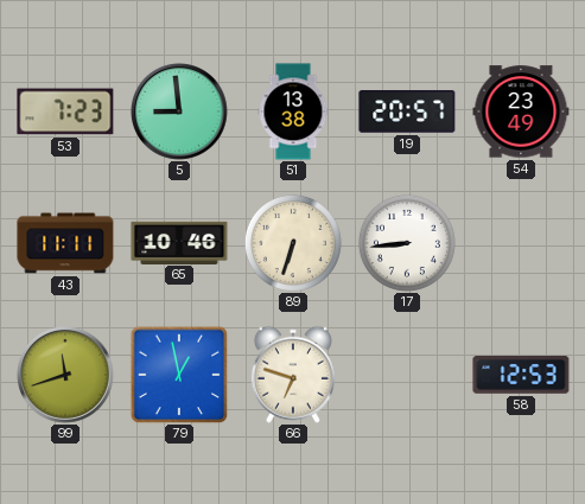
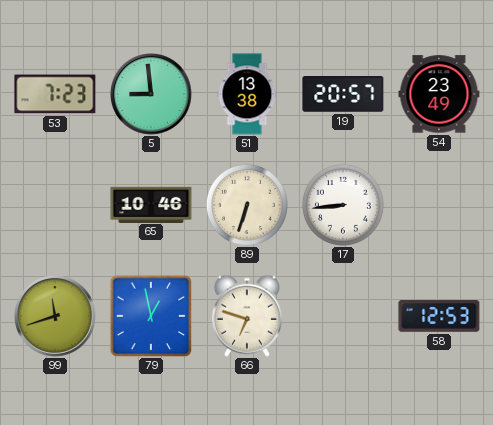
43: 11:11 -> none
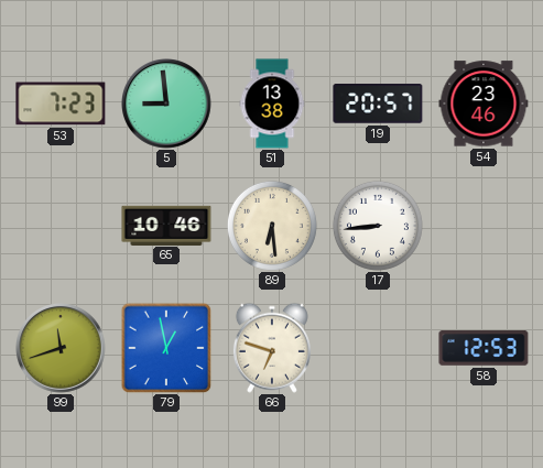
54: 23:49 -> 23:46
89: 6:33 -> 6:29
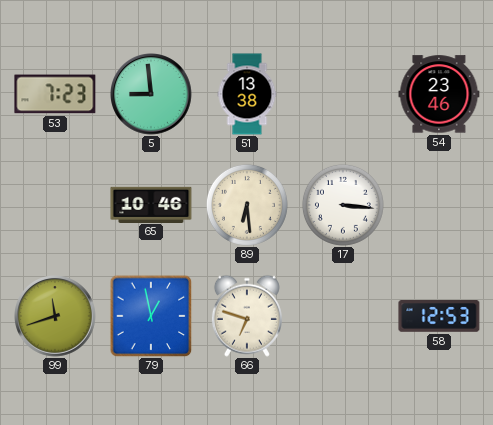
19: 20:57 -> none
17: 8:44 -> 3:16
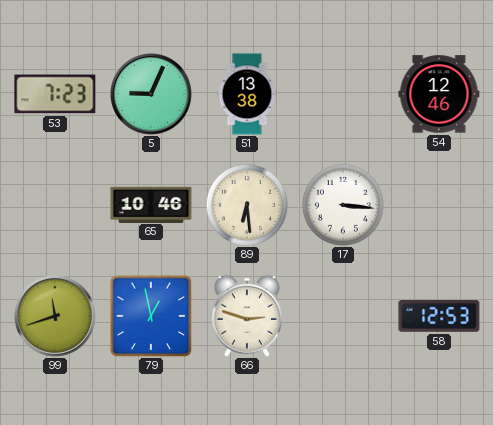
5: 8:59 -> 9:04
54: 23:46 -> 12:46
66: 6:48 -> 2:48
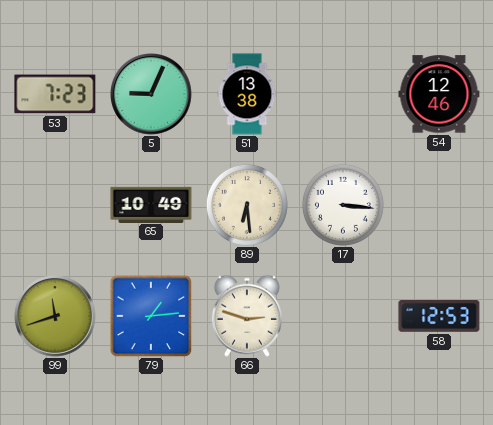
65: 10:46 -> 10:49
79: 12:58 -> 1:14
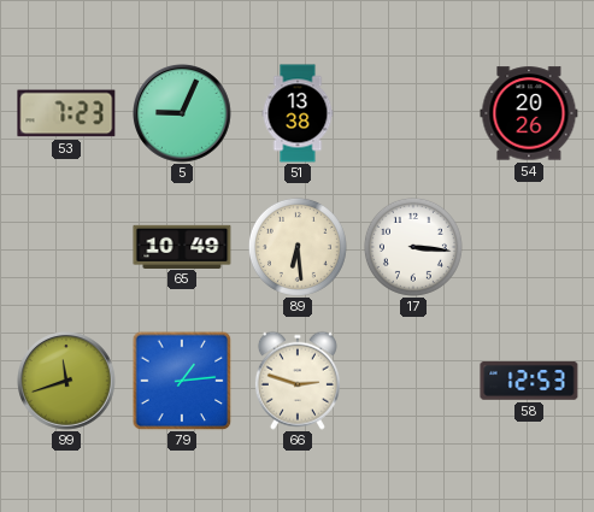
54: 12:46 -> 20:26
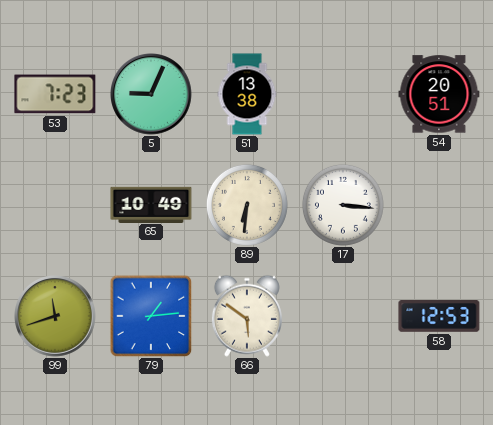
54: 20:26 -> 20:51
89: 6:29 -> 6:31
66: 2:48 -> 5:51
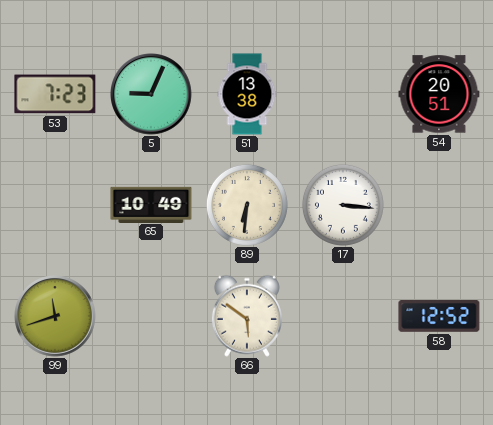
79: 1:14 -> none
58: 12:53 -> 12:52
